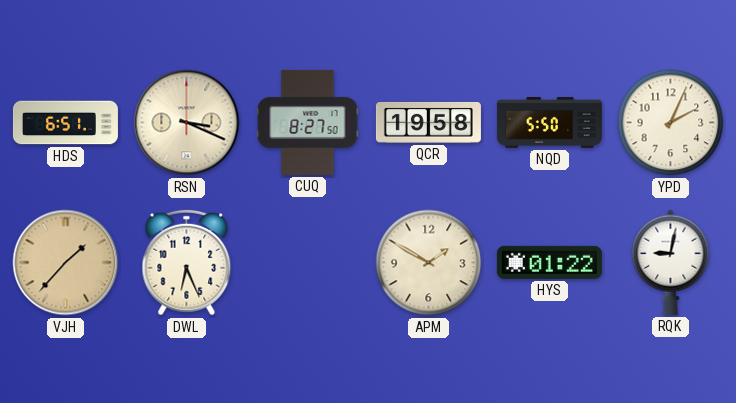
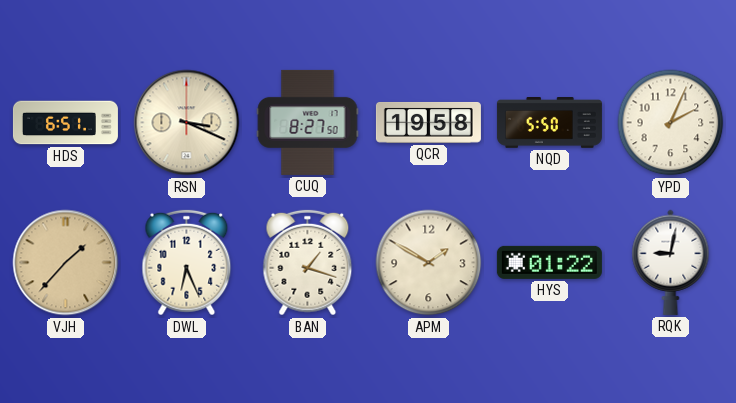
BAN: none -> 1:18
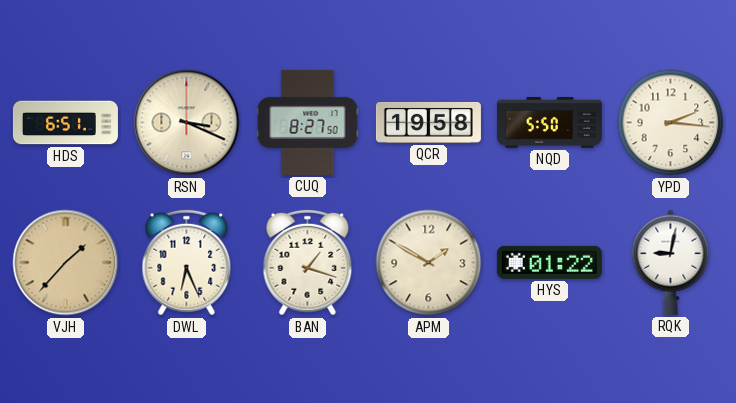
YPD: 2:04 -> 2:16
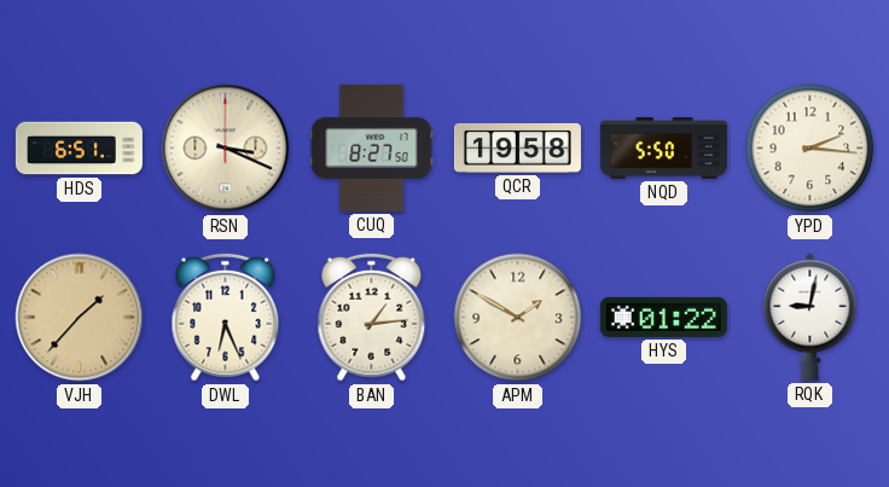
BAN: 1:18 -> 1:14
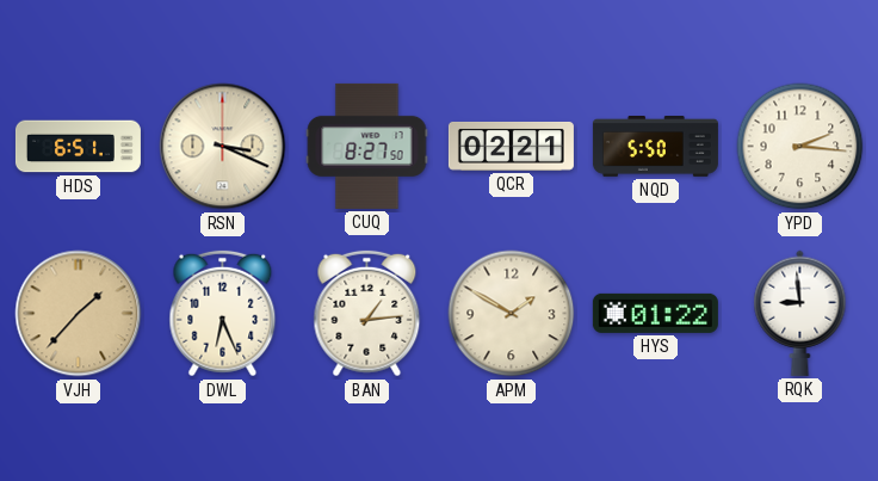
QCR: 19:58 -> 02:21
RQK: 9:02 -> 8:59
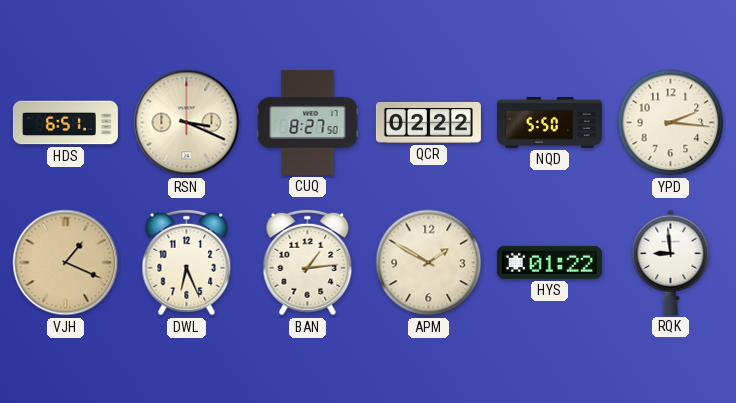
QCR: 02:21 -> 02:22
VJH: 1:37 -> 1:19
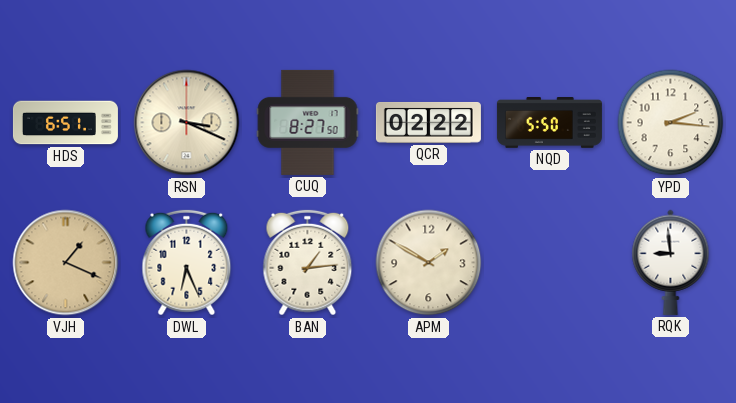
HYS: 01:22 -> none
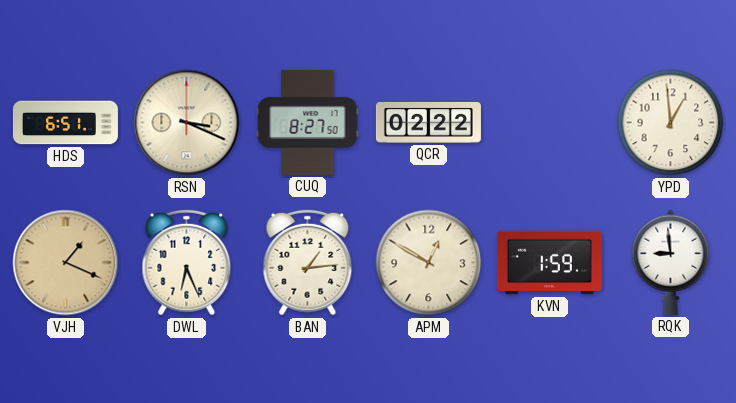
NQD: 5:50 -> none
YPD: 2:16 -> 12:59
APM: 1:50 -> 12:50
KVN: none -> 1:59
